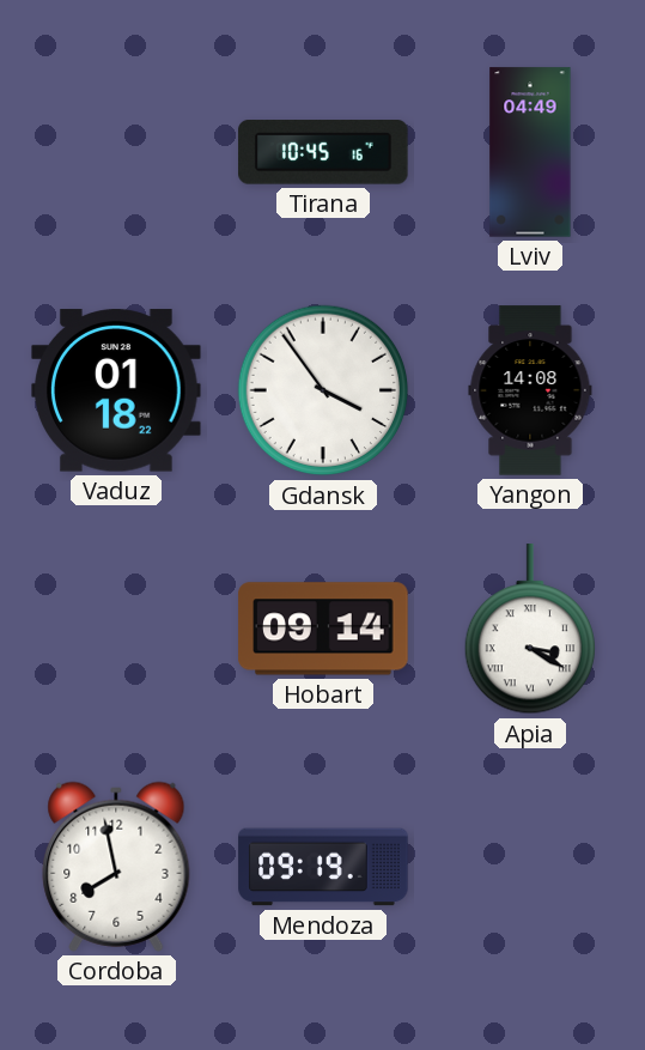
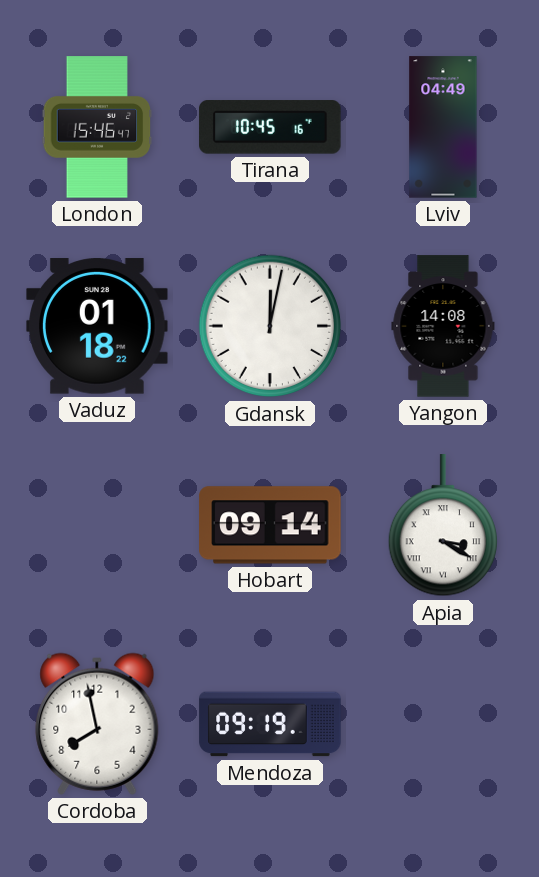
London: none -> 15:46
Gdansk: 3:54 -> 12:02
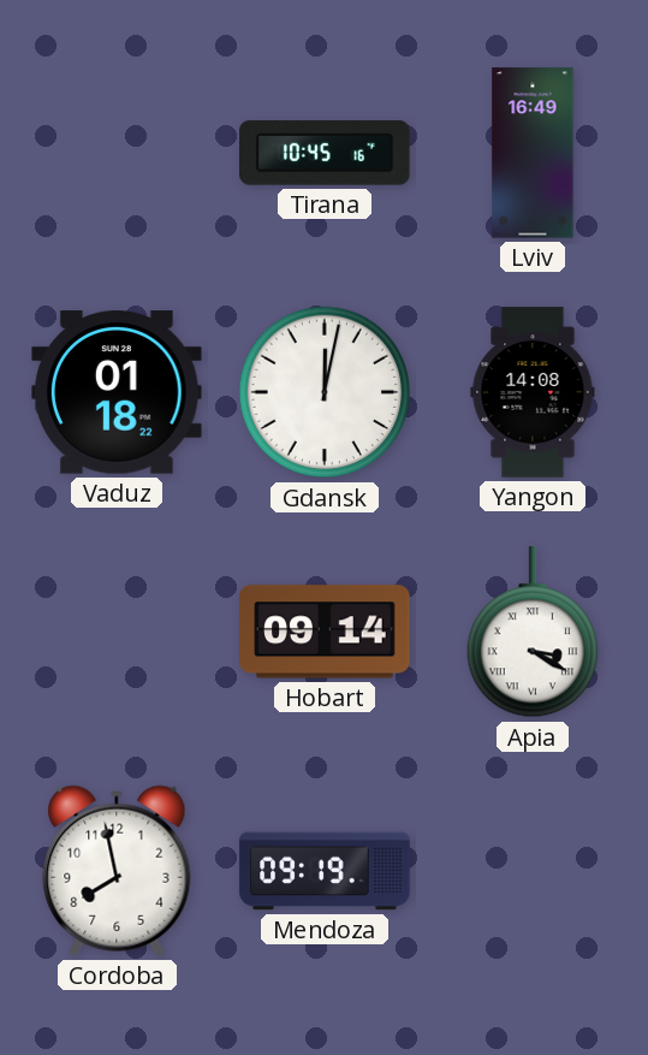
London: 15:46 -> none
Lviv: 04:49 -> 16:49
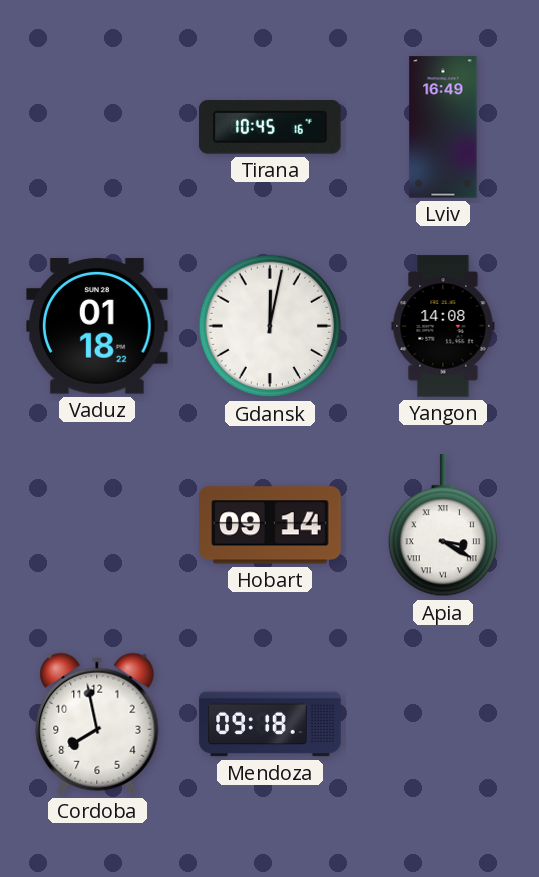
Mendoza: 09:19 -> 09:18
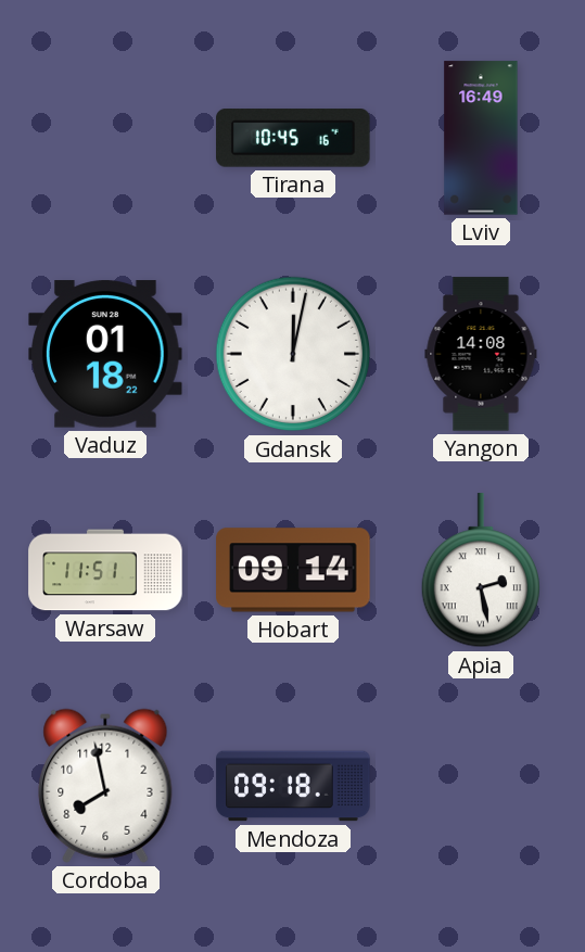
Warsaw: none -> 11:51
Apia: 3:20 -> 2:28
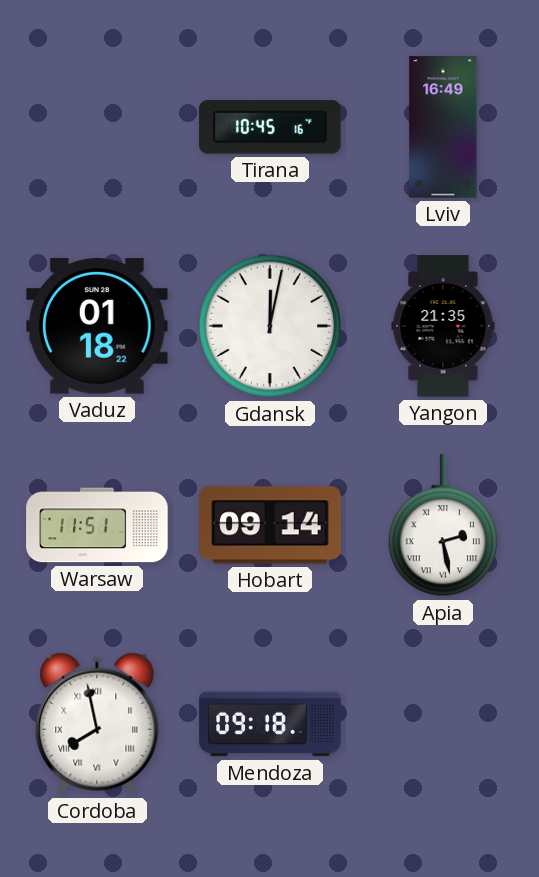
Yangon: 14:08 -> 21:35
Cordoba numerals: Arabic -> Roman
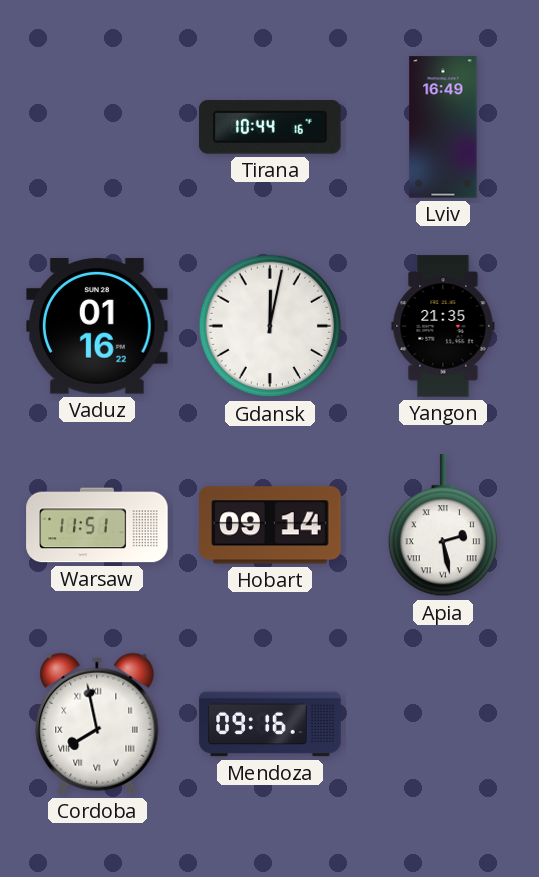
Tirana: 10:45 -> 10:44
Vaduz: 01:18 -> 01:16
Mendoza: 09:18 -> 09:16
